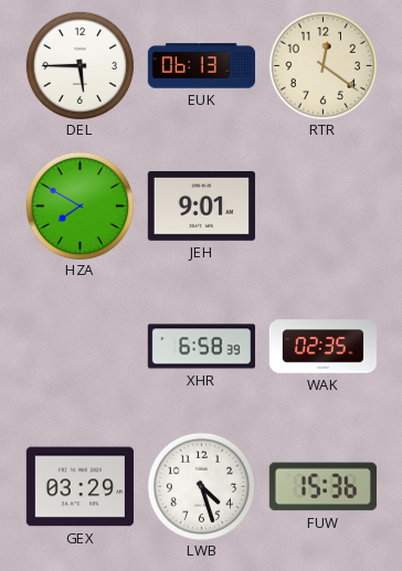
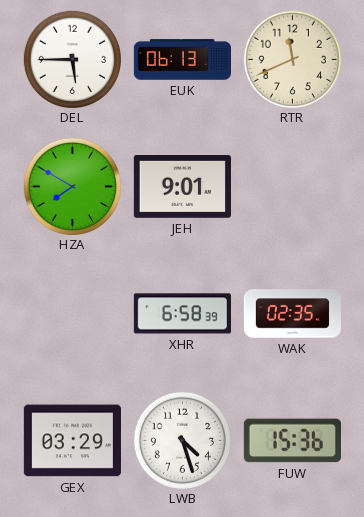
RTR: 12:21 -> 11:41
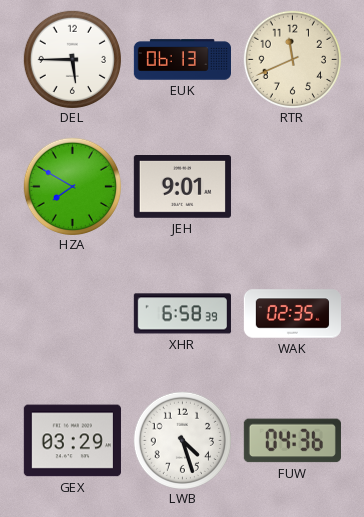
FUW: 15:36 -> 04:36
